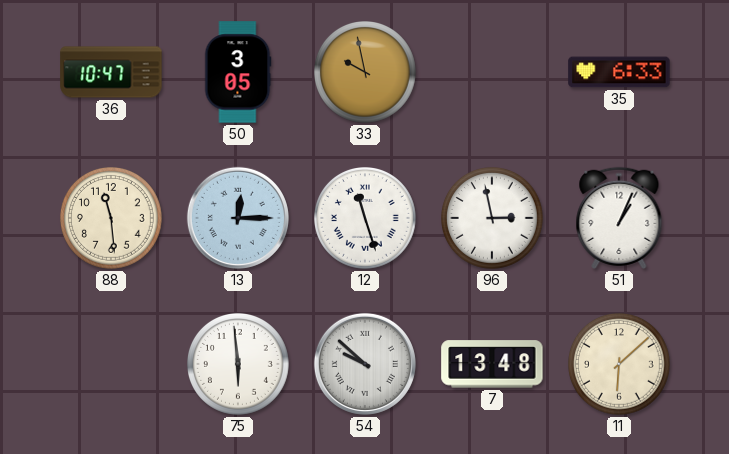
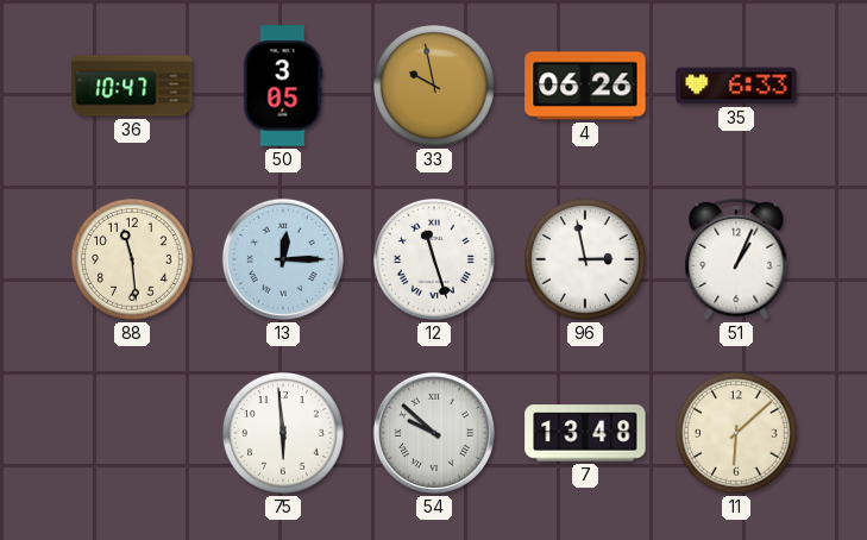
4: none -> 06:26
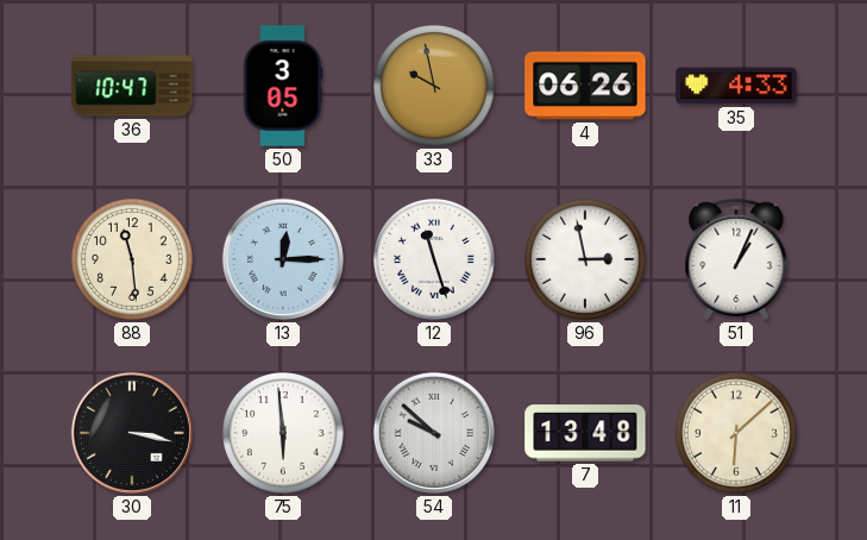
35: 6:33 -> 4:33
30: none -> 3:17
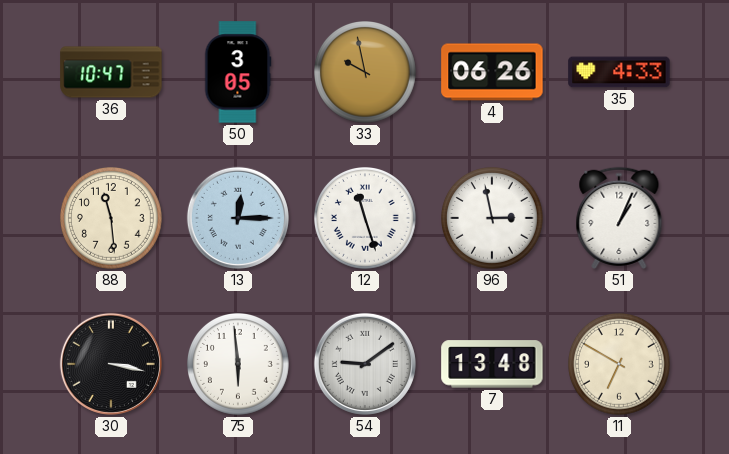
54: 9:52 -> 9:09
11: 6:08 -> 6:50
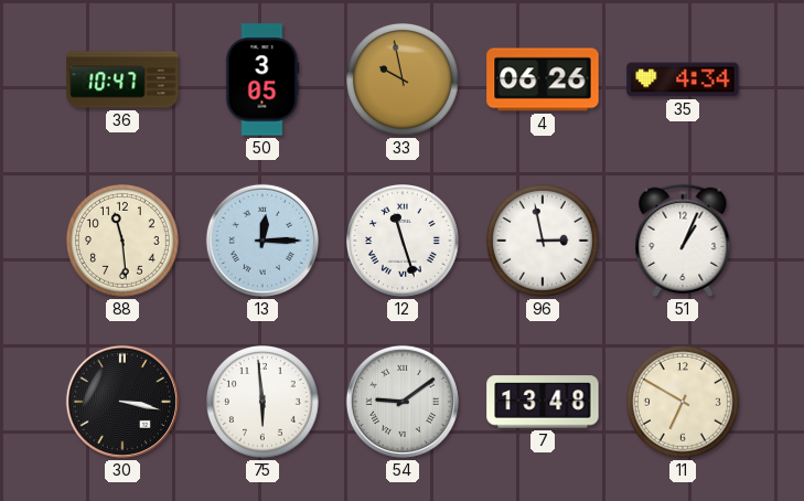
35: 4:33 -> 4:34
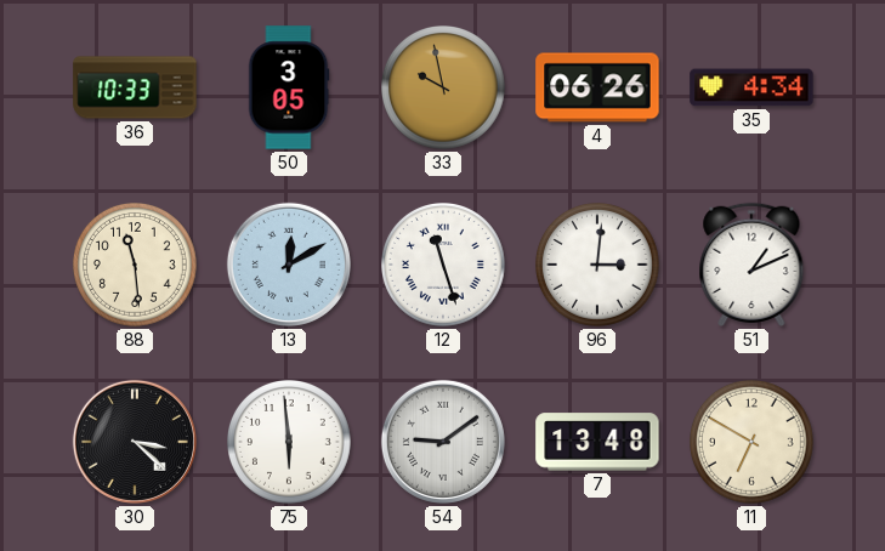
36: 10:47 -> 10:33
13: 12:15 -> 12:10
96: 2:58 -> 3:01
51: 1:04 -> 1:11
30: 3:17 -> 3:22
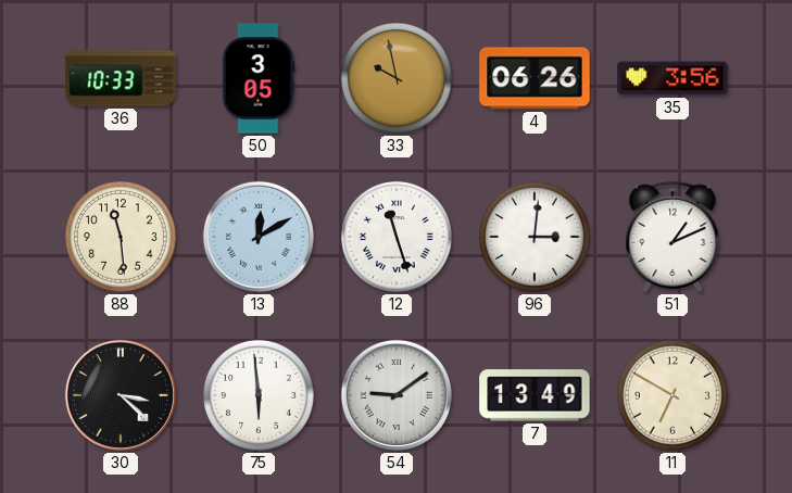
35: 4:34 -> 3:56
7: 13:48 -> 13:49
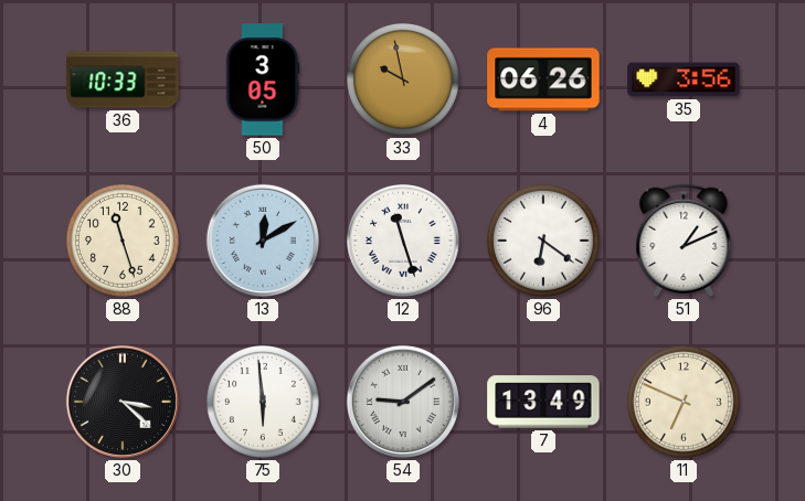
88: 11:29 -> 11:27
96: 3:01 -> 6:21
11: 6:50 -> 6:49
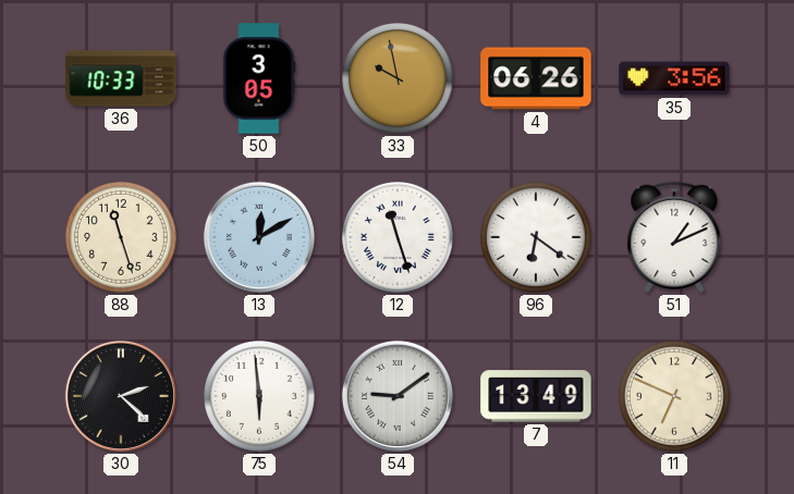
30: 3:22 -> 2:22
